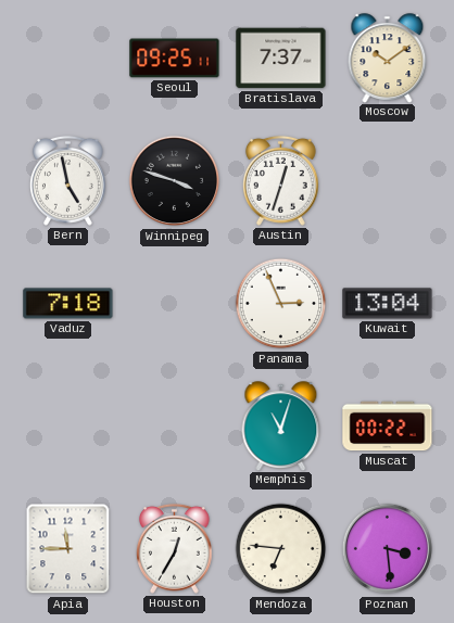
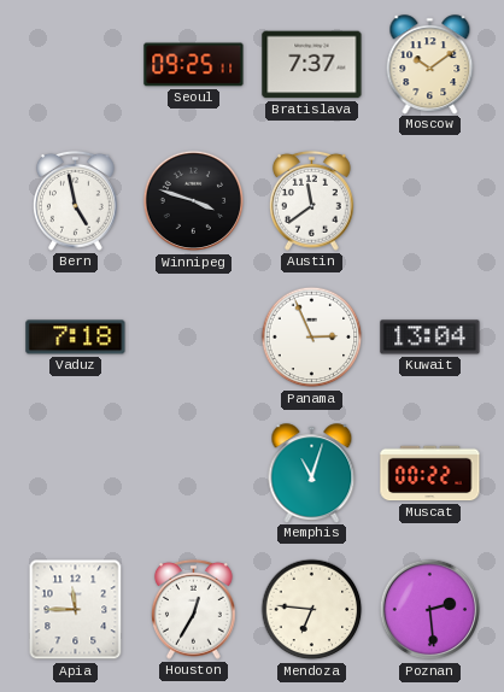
Austin: 12:33 -> 11:39
Poznan: 3:29 -> 2:29
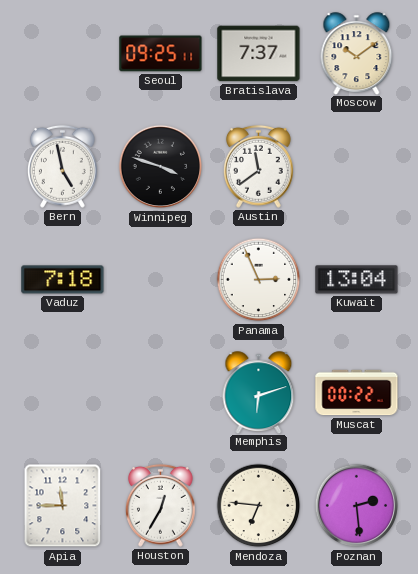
Memphis: 11:03 -> 6:12
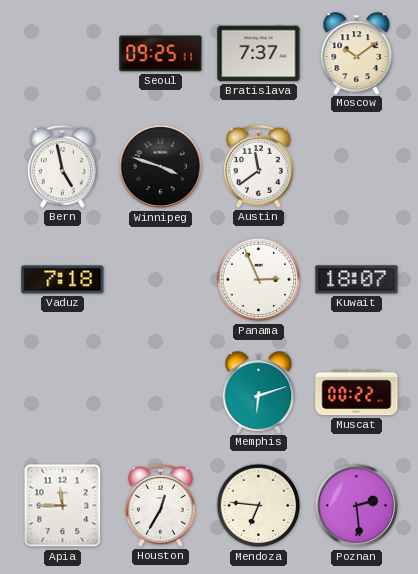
Kuwait: 13:04 -> 18:07
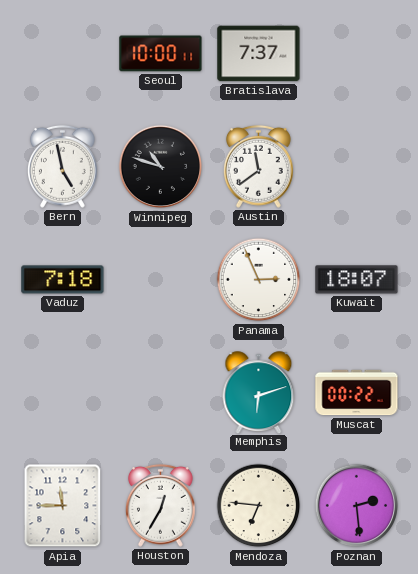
Seoul: 09:25 -> 10:00
Moscow: 10:09 -> none
Winnipeg: 3:48 -> 10:48
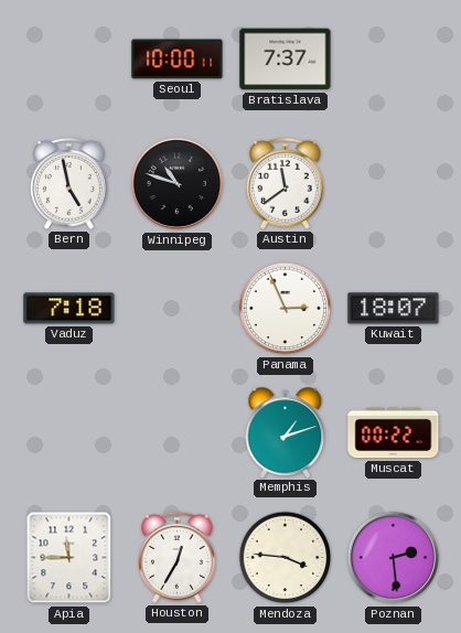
Memphis: 6:12 -> 1:12
Mendoza: 6:46 -> 3:46
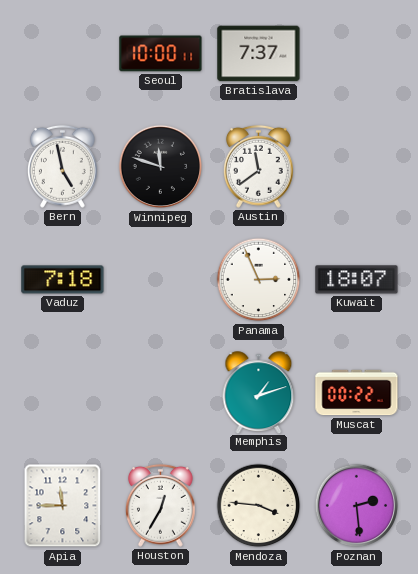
Winnipeg: 10:48 -> 11:48
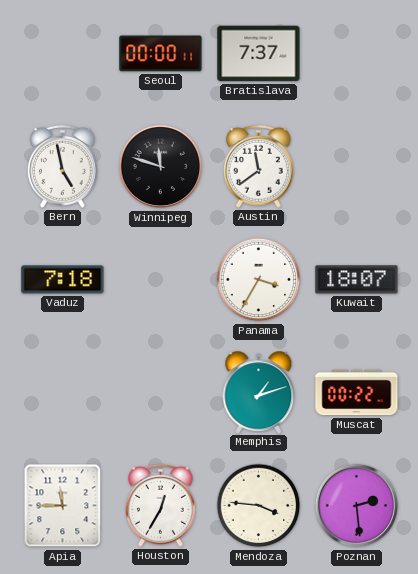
Seoul: 10:00 -> 00:00
Panama: 2:56 -> 3:35
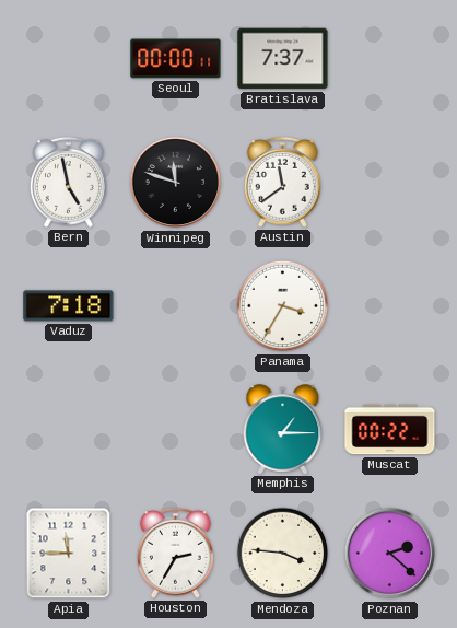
Kuwait: 18:07 -> none
Memphis: 1:12 -> 1:15
Houston: 12:35 -> 2:35
Poznan: 2:29 -> 2:22
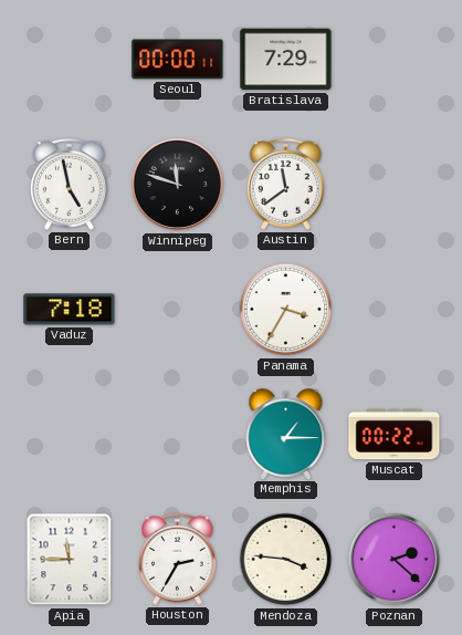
Bratislava: 7:37 -> 7:29
